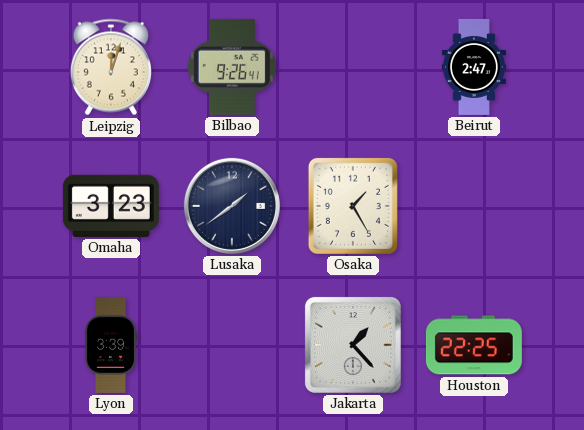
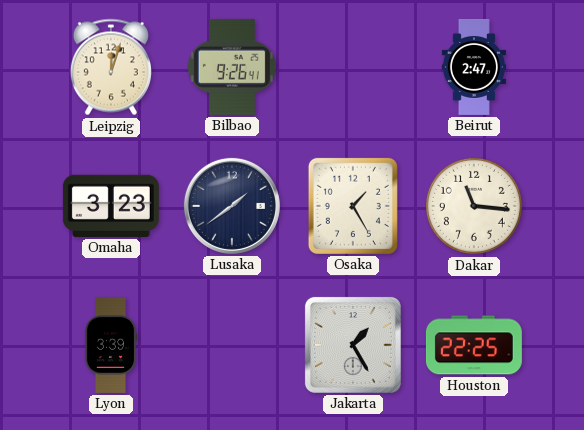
Dakar: none -> 11:16
Jakarta: 1:23 -> 1:25
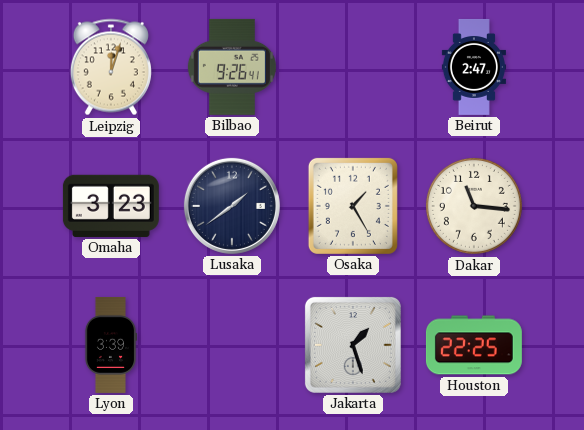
Jakarta: 1:25 -> 1:27
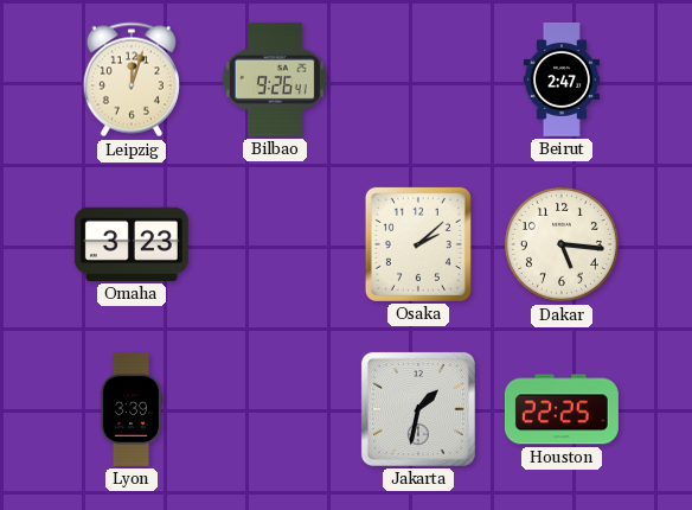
Lusaka: 1:39 -> none
Osaka: 1:25 -> 2:08
Dakar: 11:16 -> 5:16
Jakarta: 1:27 -> 1:32
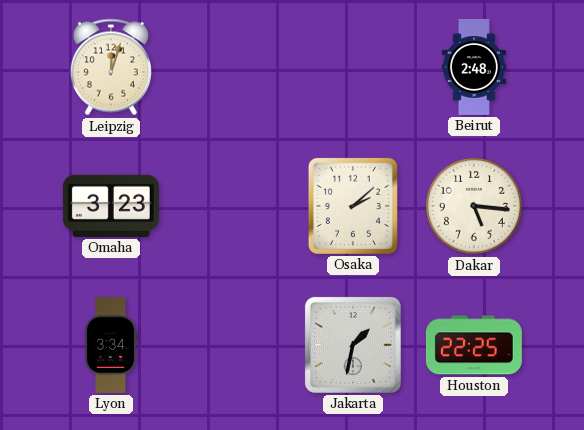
Bilbao: 9:26 -> none
Beirut: 2:47 -> 2:48
Lyon: 3:39 -> 3:34
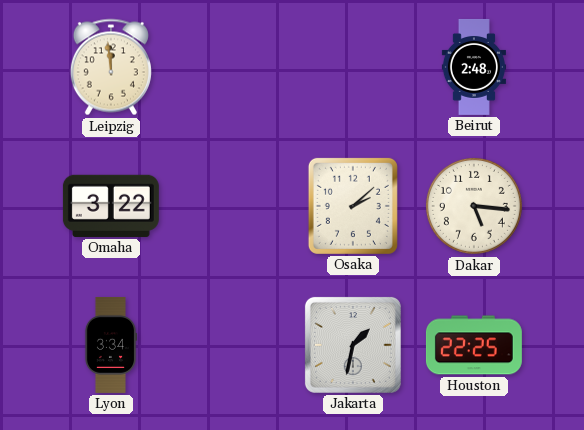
Leipzig: 12:03 -> 11:59
Omaha: 3:23 -> 3:22
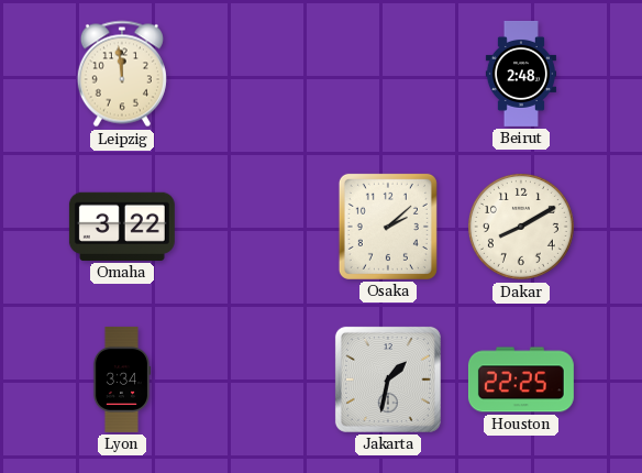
Dakar: 5:16 -> 8:10
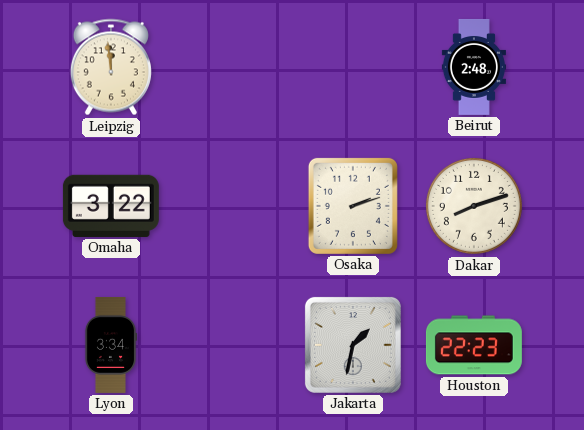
Osaka: 2:08 -> 2:12
Dakar: 8:10 -> 8:12
Houston: 22:25 -> 22:23
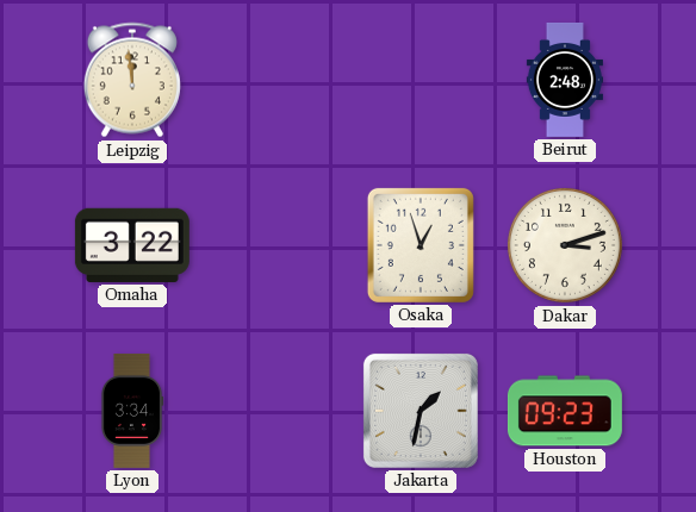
Osaka: 2:12 -> 12:57
Dakar: 8:12 -> 3:12
Houston: 22:23 -> 09:23
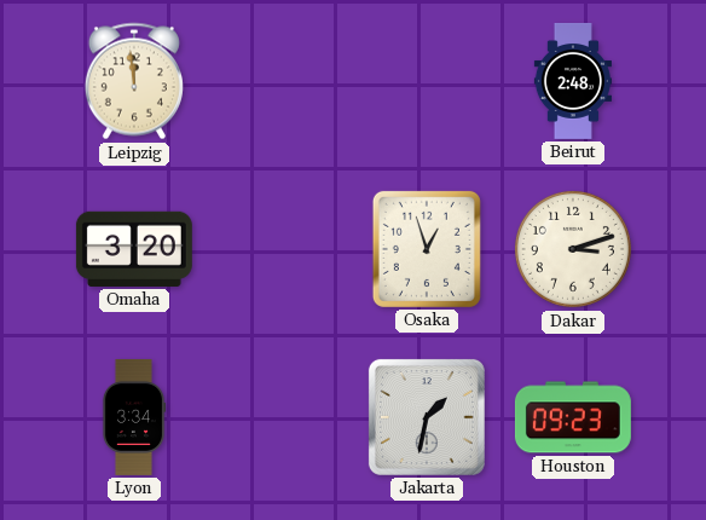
Omaha: 3:22 -> 3:20
